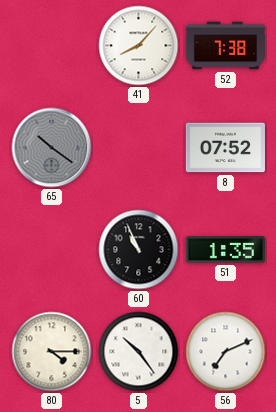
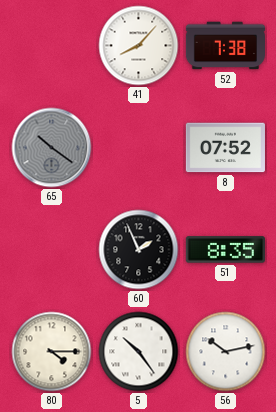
60: 10:56 -> 1:56
51: 1:35 -> 8:35
56: 7:11 -> 10:13
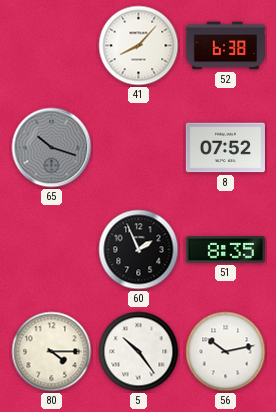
52: 7:38 -> 6:38
65: 10:21 -> 10:18
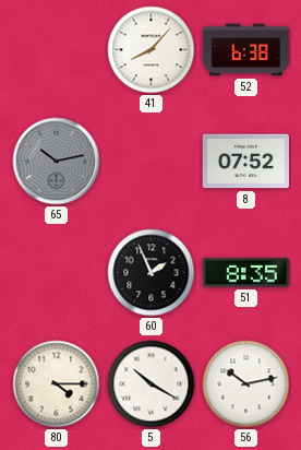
65: 10:18 -> 10:13
5: 10:24 -> 10:20
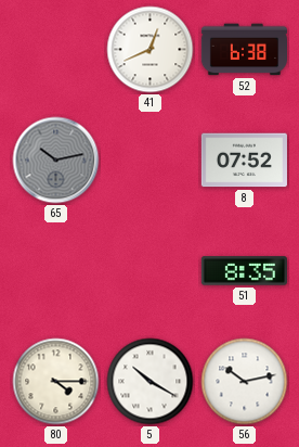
41: 8:07 -> 12:41
60: 1:56 -> none
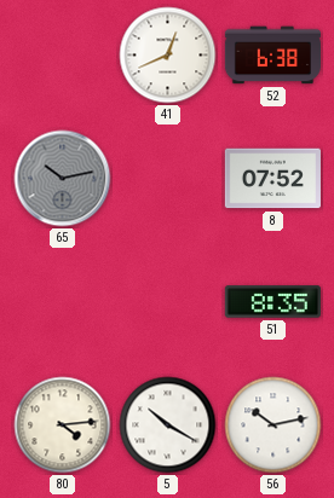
80: 4:15 -> 4:14
